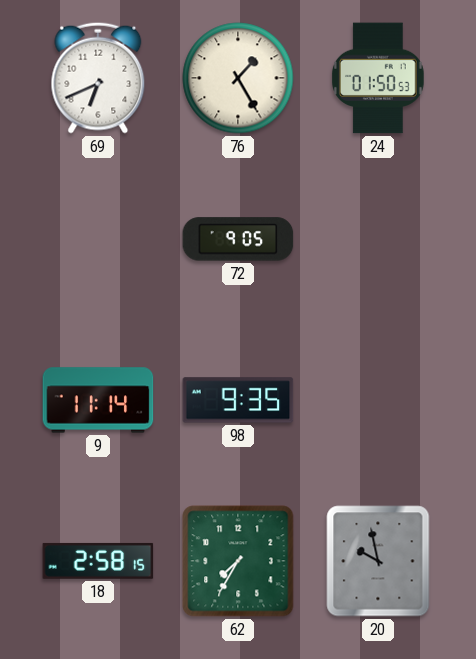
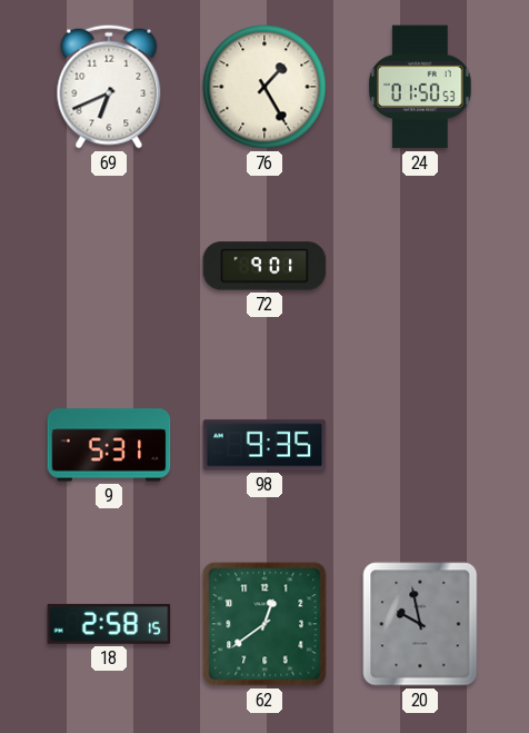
72: 9:05 -> 9:01
9: 11:14 -> 5:31
62: 7:35 -> 12:39
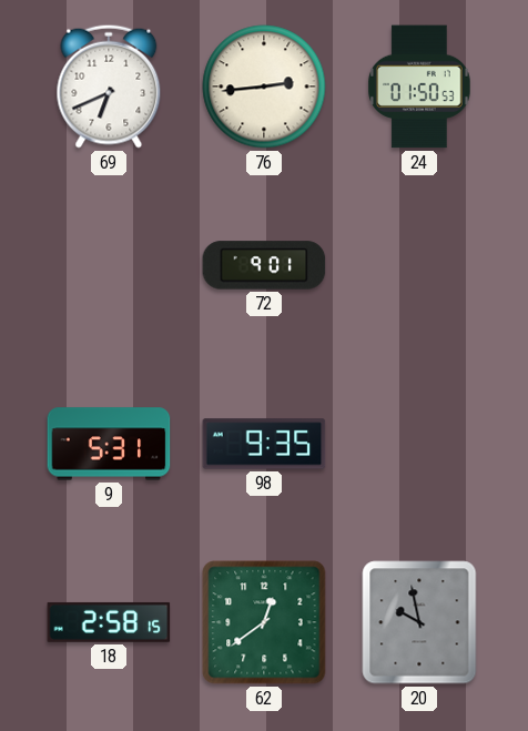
76: 1:25 -> 2:44
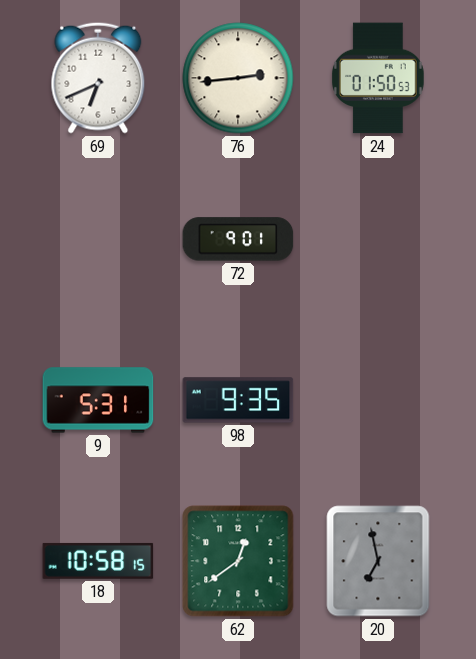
18: 2:58 -> 10:58
20: 9:58 -> 6:58
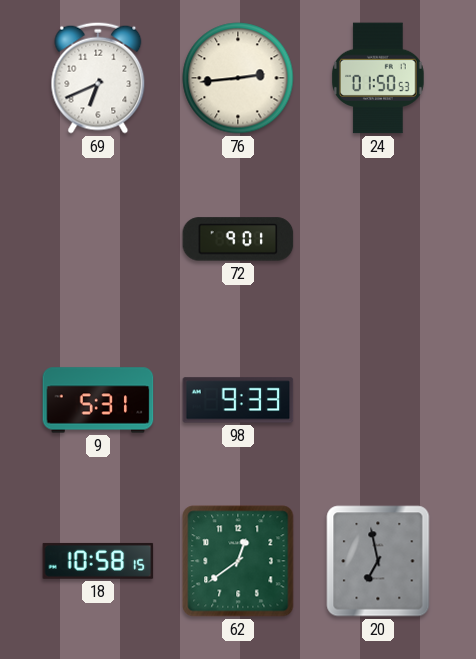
98: 9:35 -> 9:33
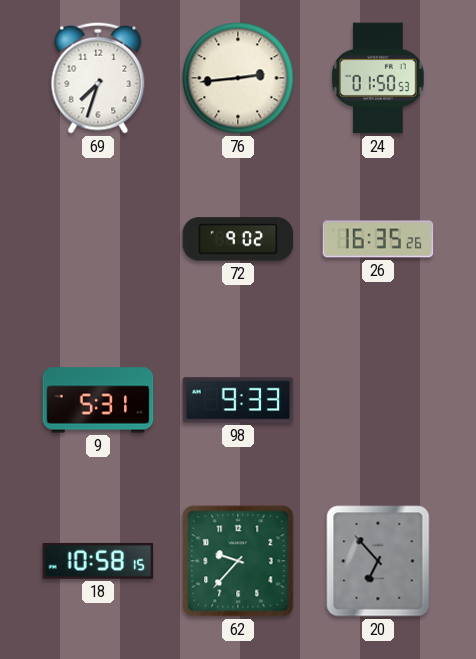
69: 6:41 -> 7:33
72: 9:01 -> 9:02
26: none -> 16:35
62: 12:39 -> 9:37
20: 6:58 -> 6:53
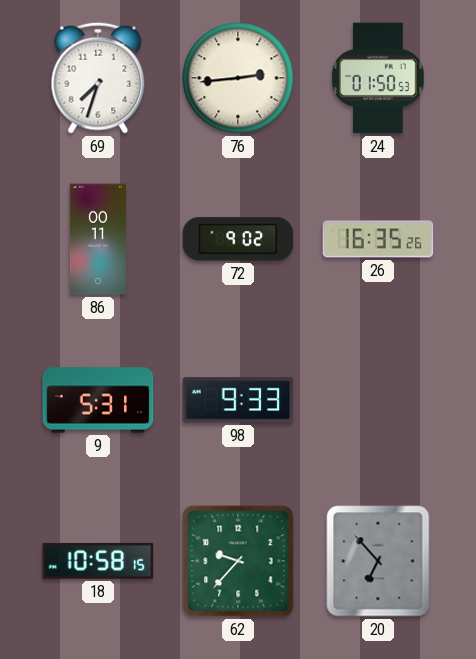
86: none -> 00:11
